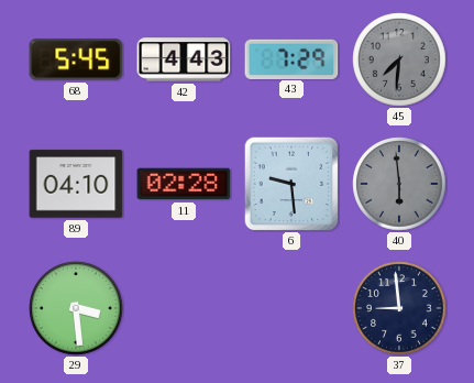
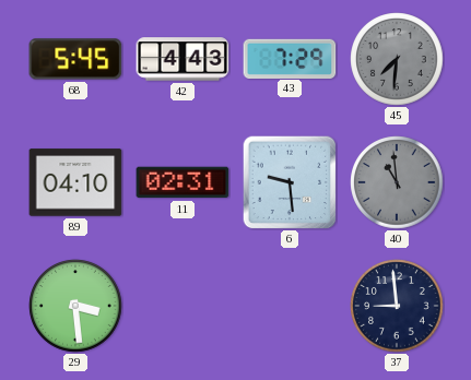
11: 02:28 -> 02:31
40: 5:59 -> 10:59
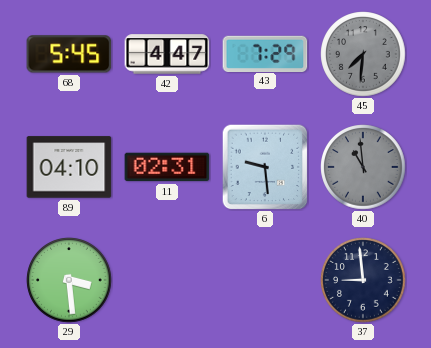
42: 4:43 -> 4:47
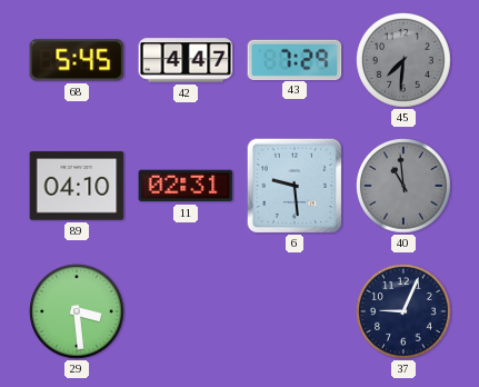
37: 8:59 -> 9:04
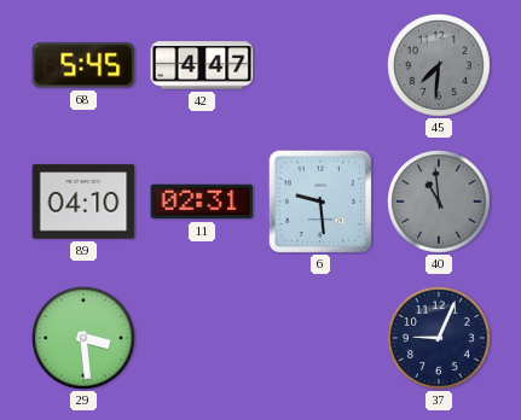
43: 7:29 -> none
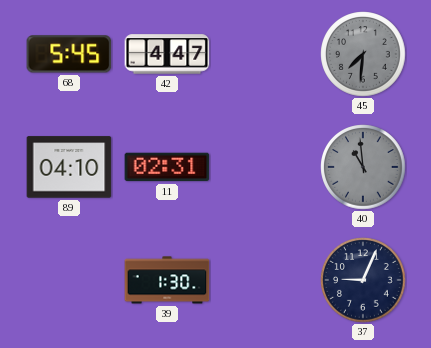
6: 9:29 -> none
29: 3:29 -> none
39: none -> 1:30
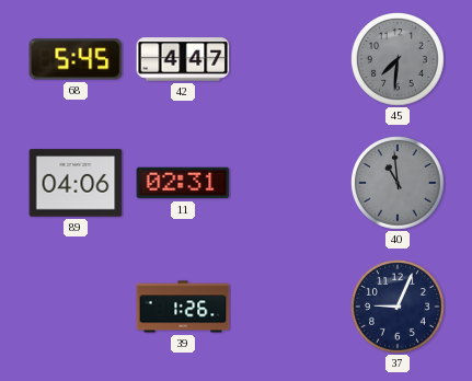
89: 04:10 -> 04:06
39: 1:30 -> 1:26
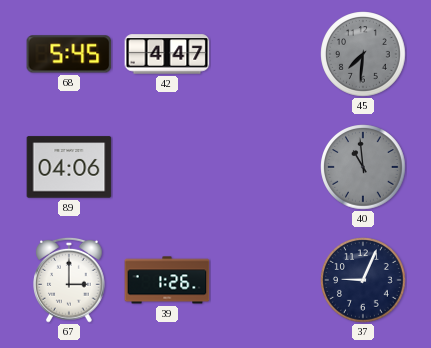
11: 02:31 -> none
67: none -> 3:00
